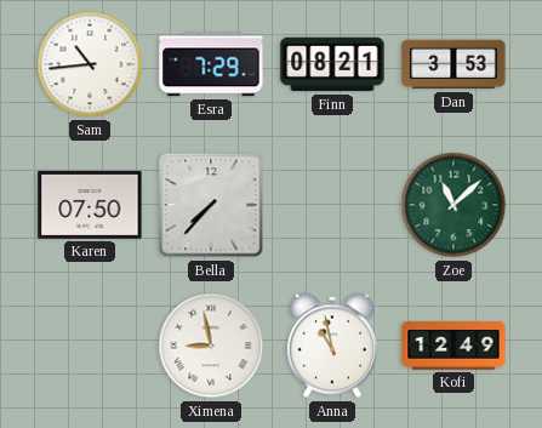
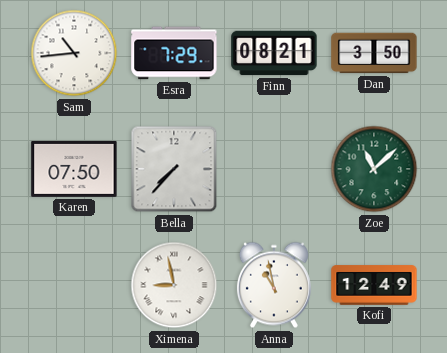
Dan: 3:53 -> 3:50
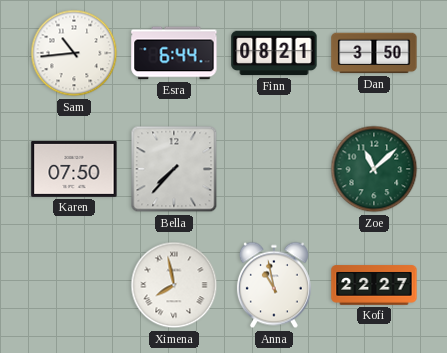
Esra: 7:29 -> 6:44
Ximena: 8:58 -> 7:58
Kofi: 12:49 -> 22:27
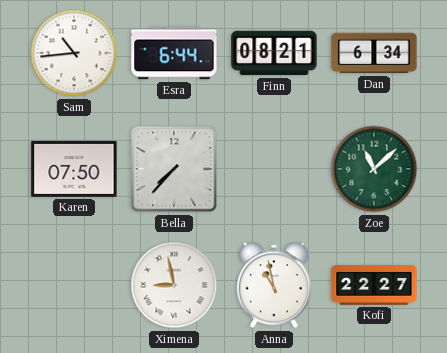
Dan: 3:50 -> 6:34
Ximena: 7:58 -> 8:58
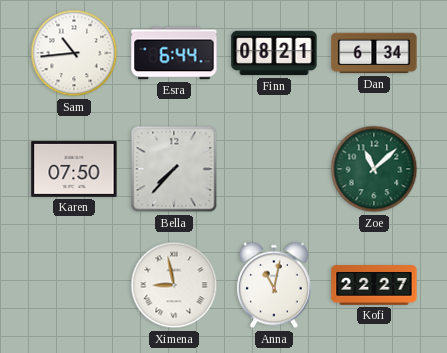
Anna: 10:58 -> 11:02
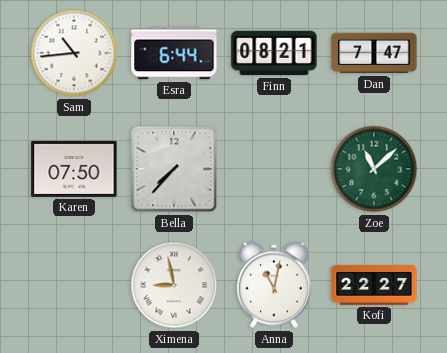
Dan: 6:34 -> 7:47
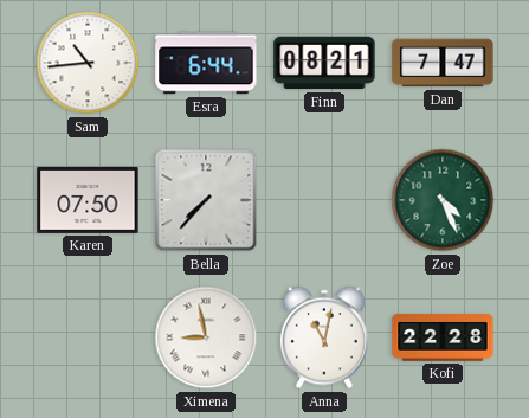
Zoe: 11:08 -> 4:26
Kofi: 22:27 -> 22:28
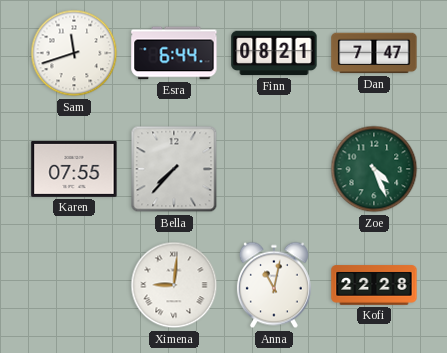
Sam: 10:44 -> 11:42
Karen: 07:50 -> 07:55
Ximena: 8:58 -> 9:01
